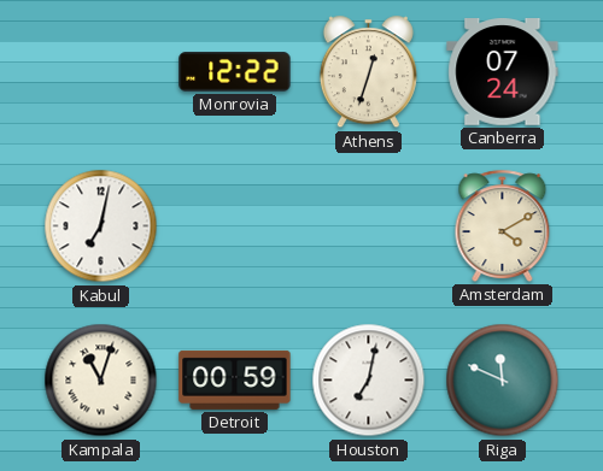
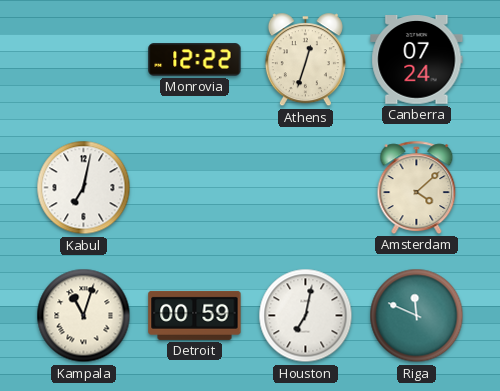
Amsterdam: 4:10 -> 4:08
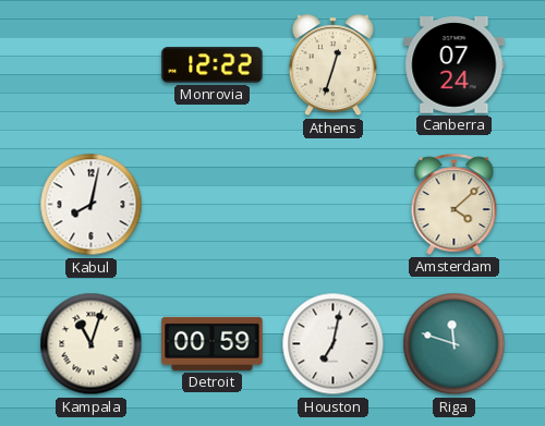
Kabul: 7:02 -> 8:02
Riga: 11:49 -> 11:48
